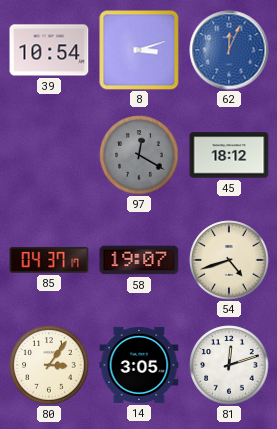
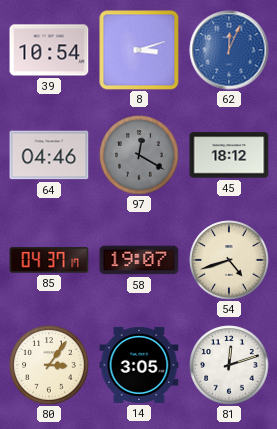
64: none -> 04:46
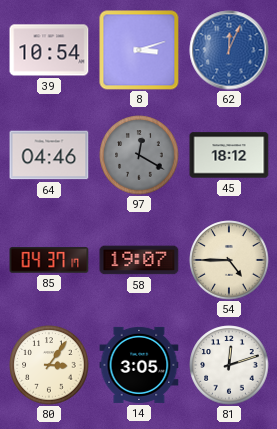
54: 4:42 -> 4:45
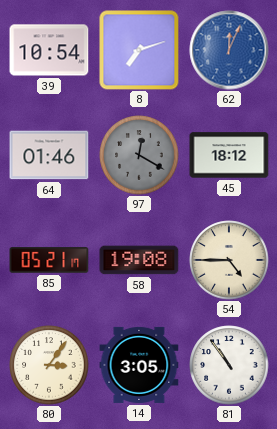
8: 3:12 -> 7:12
64: 04:46 -> 01:46
85: 04:37 -> 05:21
58: 19:07 -> 19:08
81: 12:12 -> 10:54
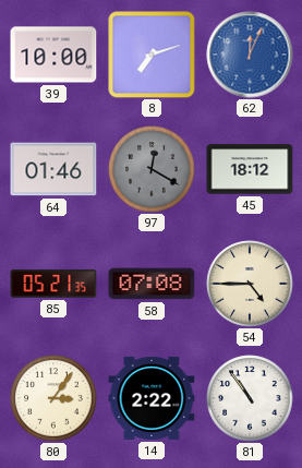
39: 10:54 -> 10:00
85: 05:21:17 -> 05:21:35
58: 19:08 -> 07:08
14: 3:05 -> 2:22
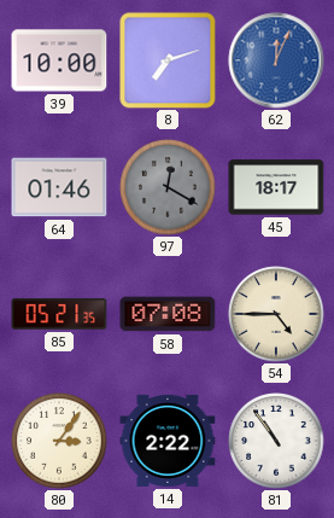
45: 18:12 -> 18:17
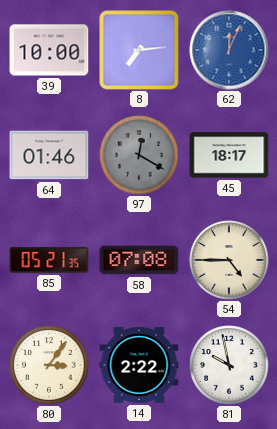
8: 7:12 -> 7:14
81: 10:54 -> 9:58
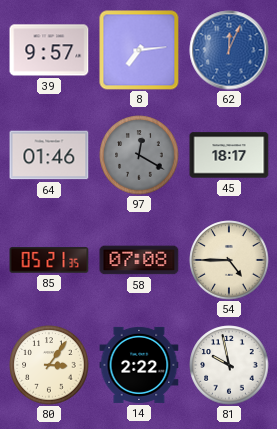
39: 10:00 -> 9:57
